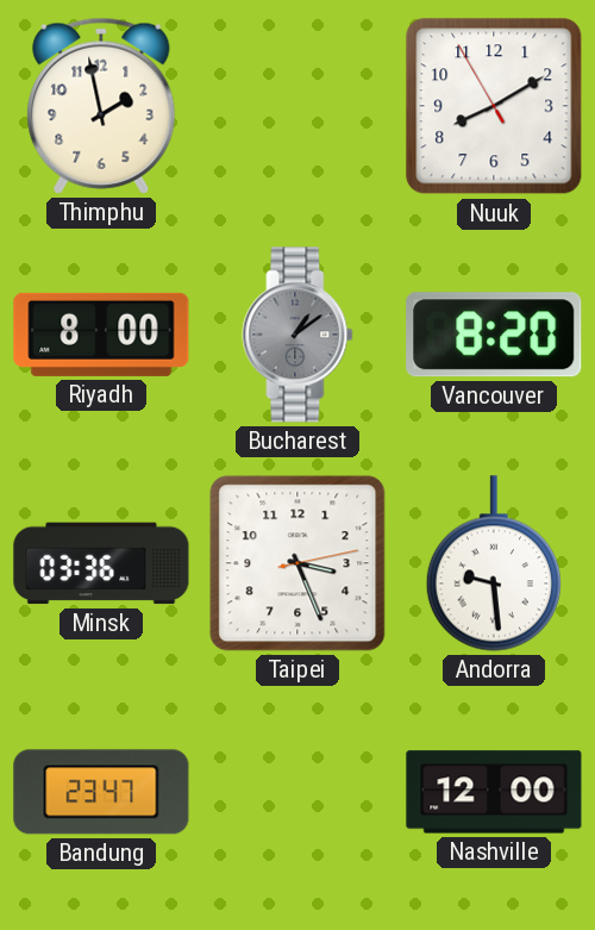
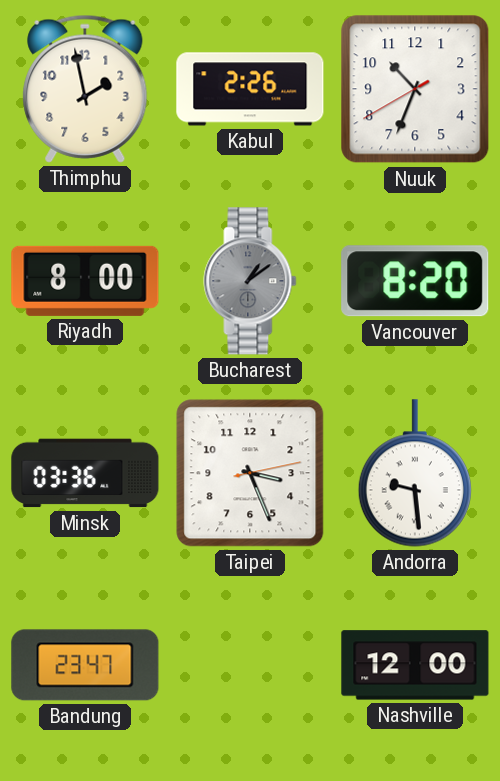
Kabul: none -> 2:26
Nuuk: 8:09 -> 10:33
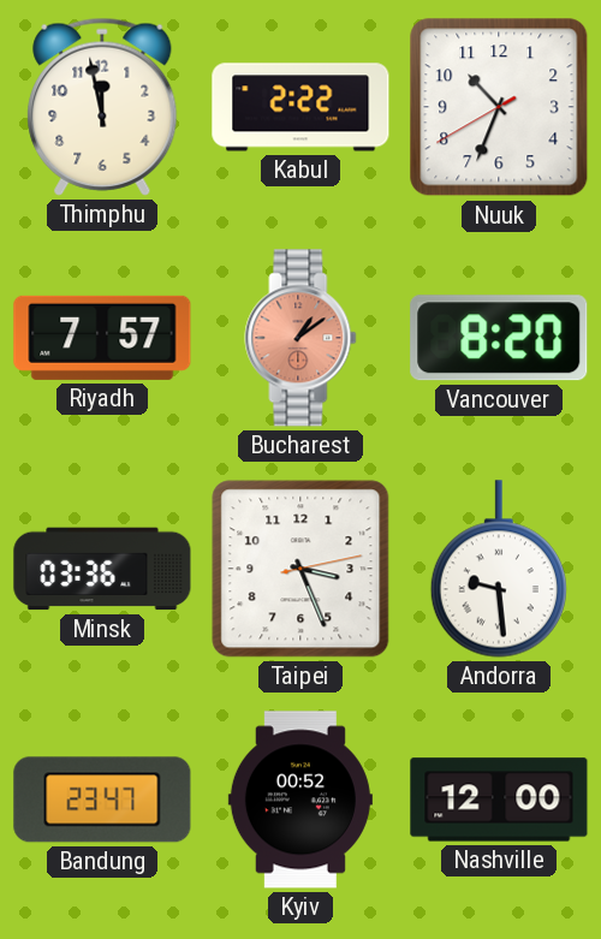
Thimphu: 1:58 -> 11:58
Kabul: 2:26 -> 2:22
Riyadh: 8:00 -> 7:57
Bucharest dial: grey -> salmon
Kyiv: none -> 00:52
